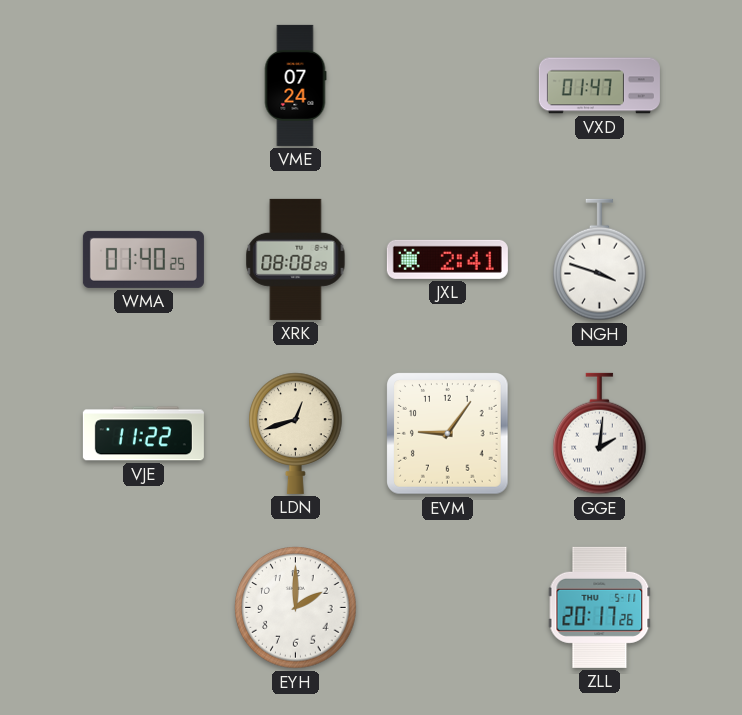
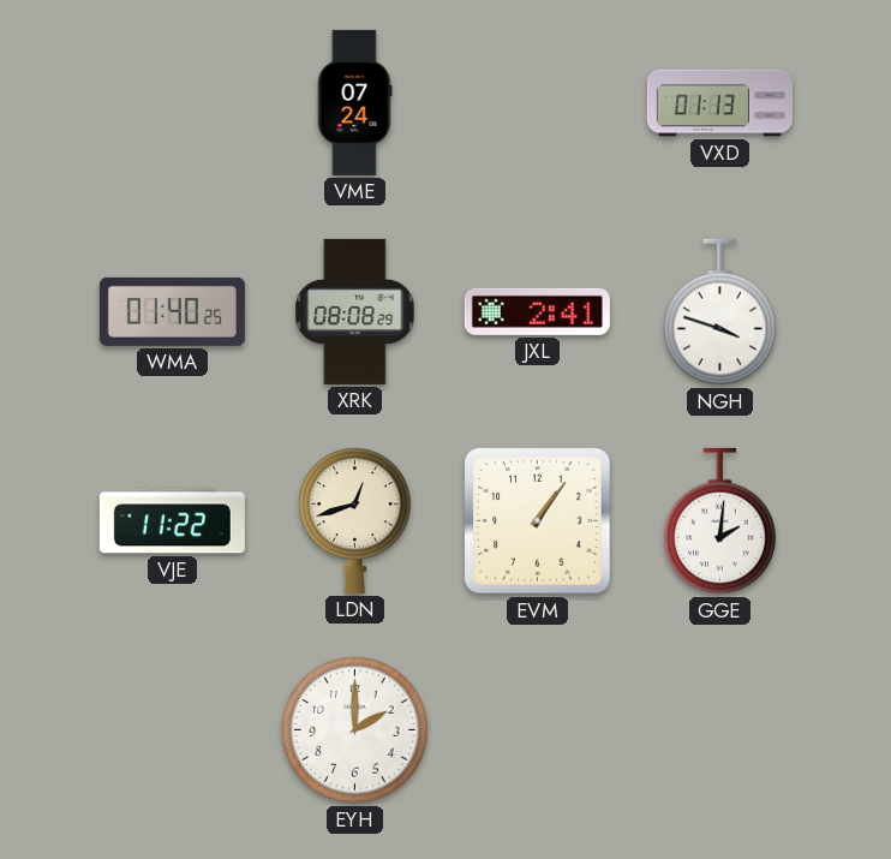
VXD: 01:47 -> 01:13
EVM: 9:06 -> 1:06
ZLL: 20:17 -> none
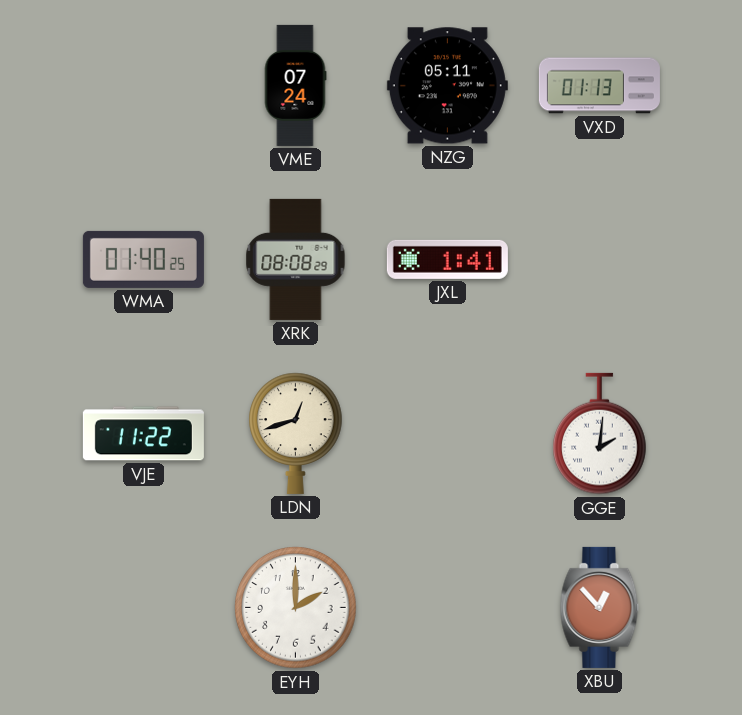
NZG: none -> 05:11
JXL: 2:41 -> 1:41
NGH: 3:48 -> none
EVM: 1:06 -> none
XBU: none -> 12:53
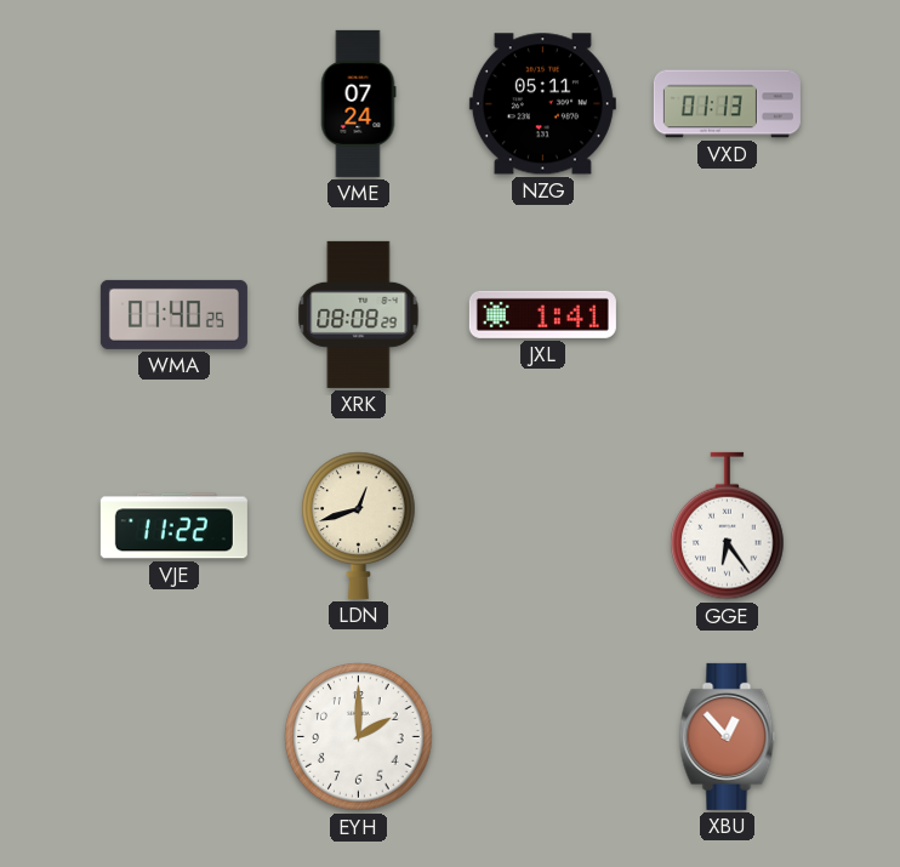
GGE: 2:01 -> 6:24
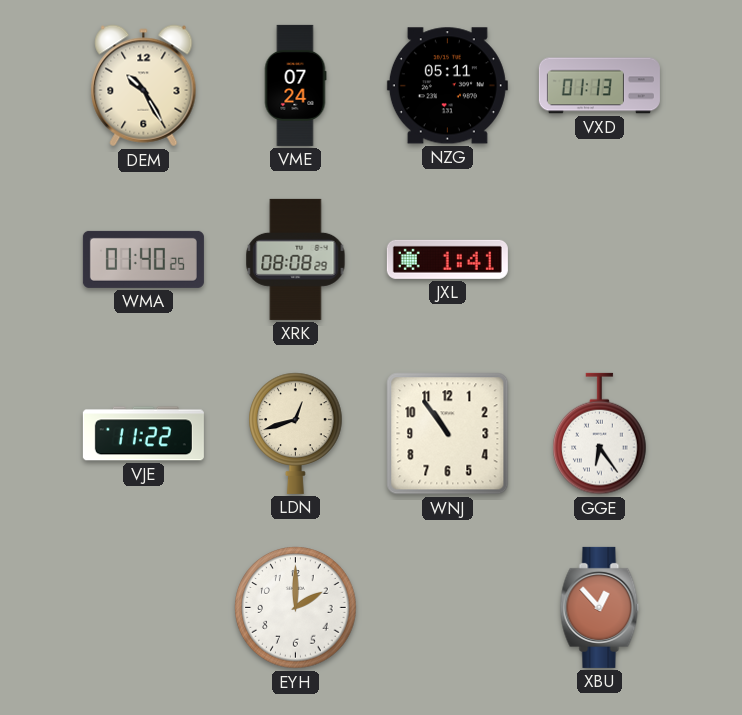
DEM: none -> 10:25
WNJ: none -> 10:54
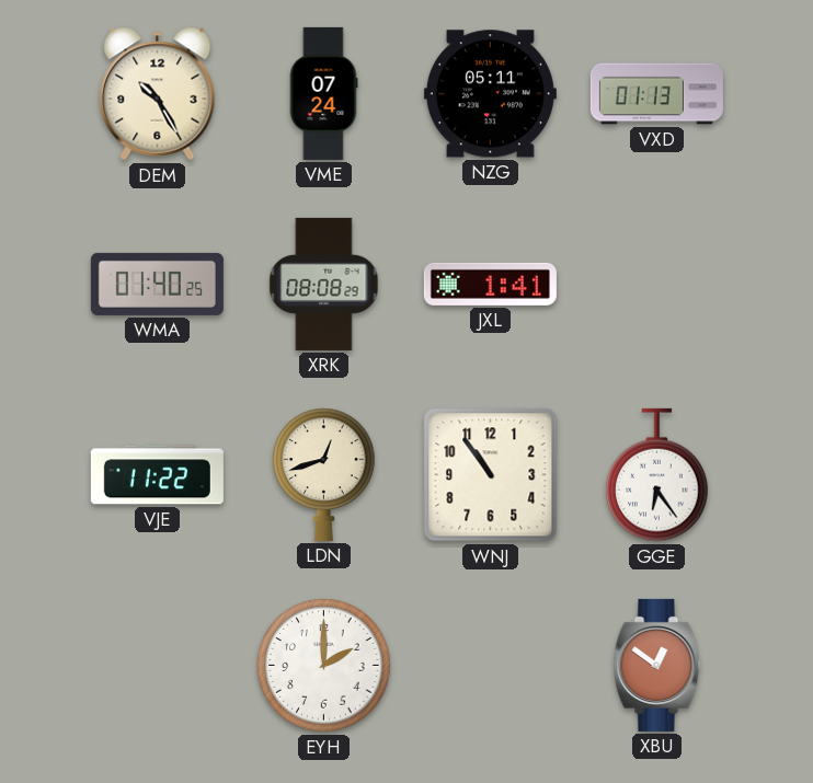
XBU: 12:53 -> 12:51
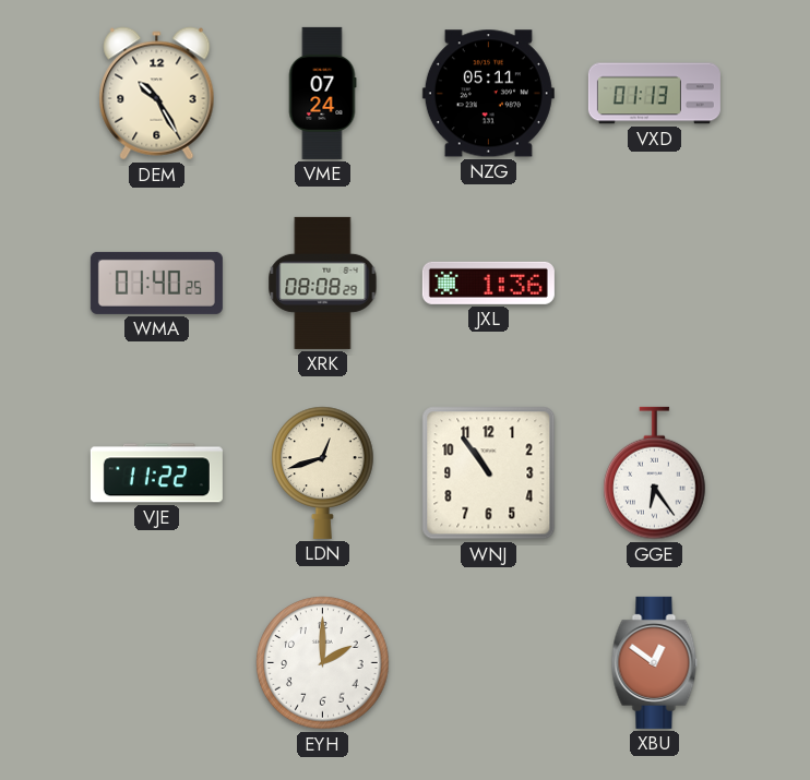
JXL: 1:41 -> 1:36
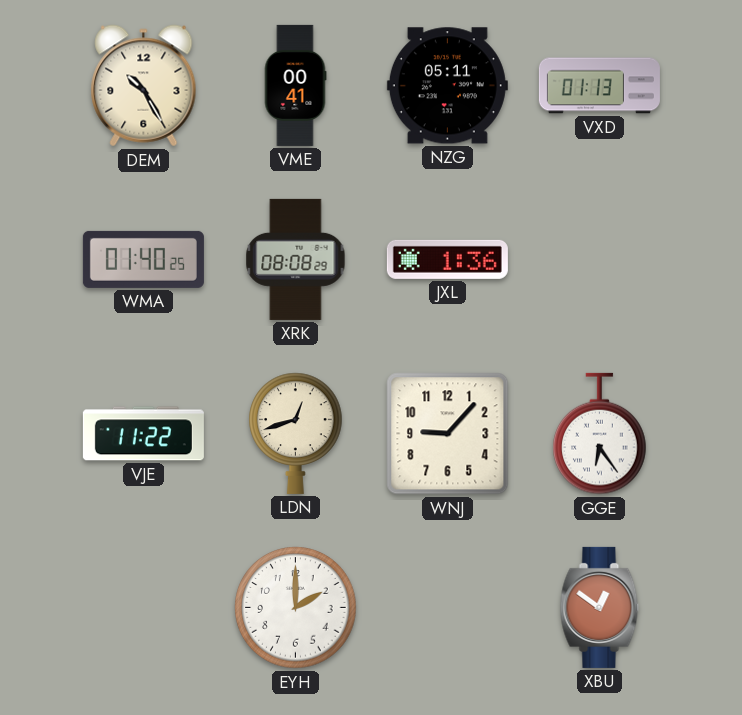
VME: 07:24 -> 00:41
WNJ: 10:54 -> 9:07
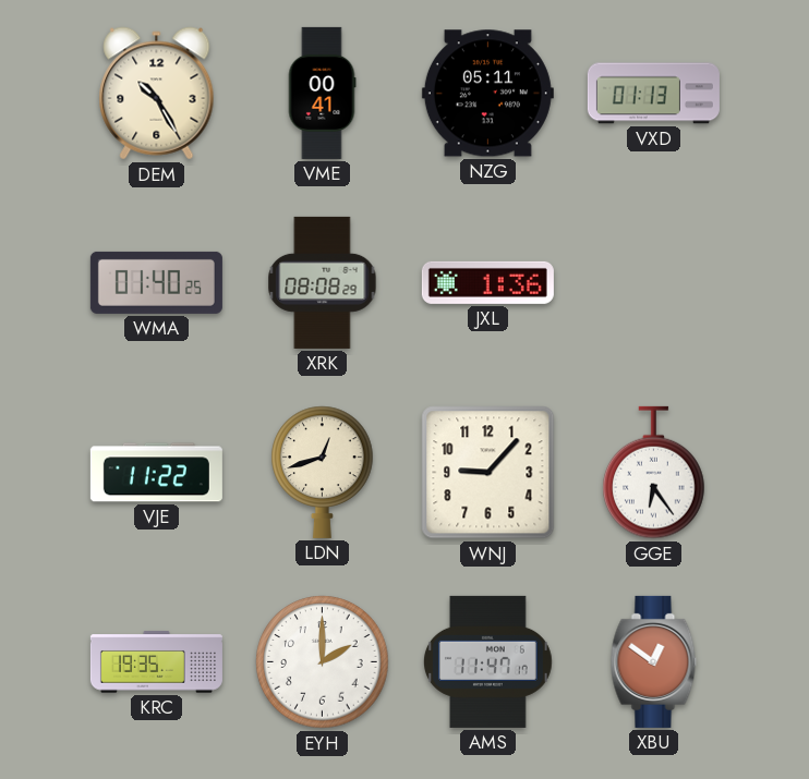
KRC: none -> 19:35
AMS: none -> 11:47
